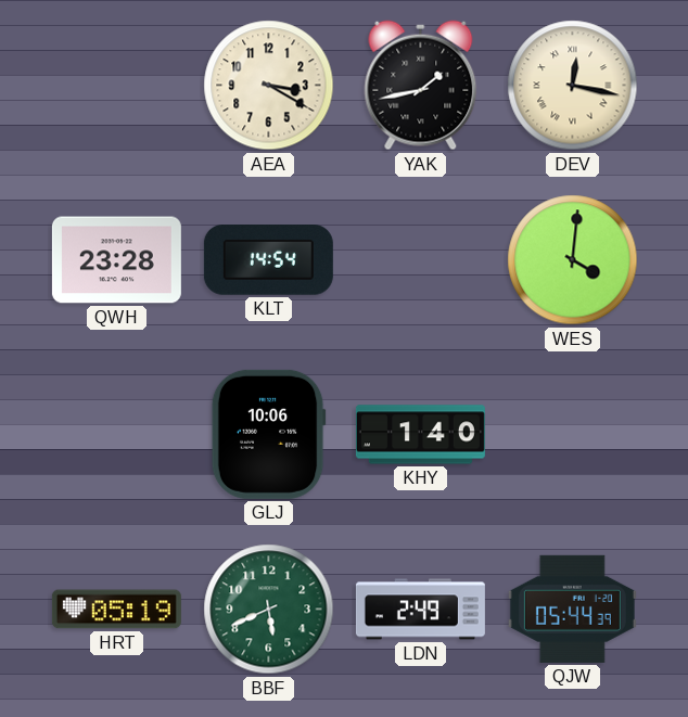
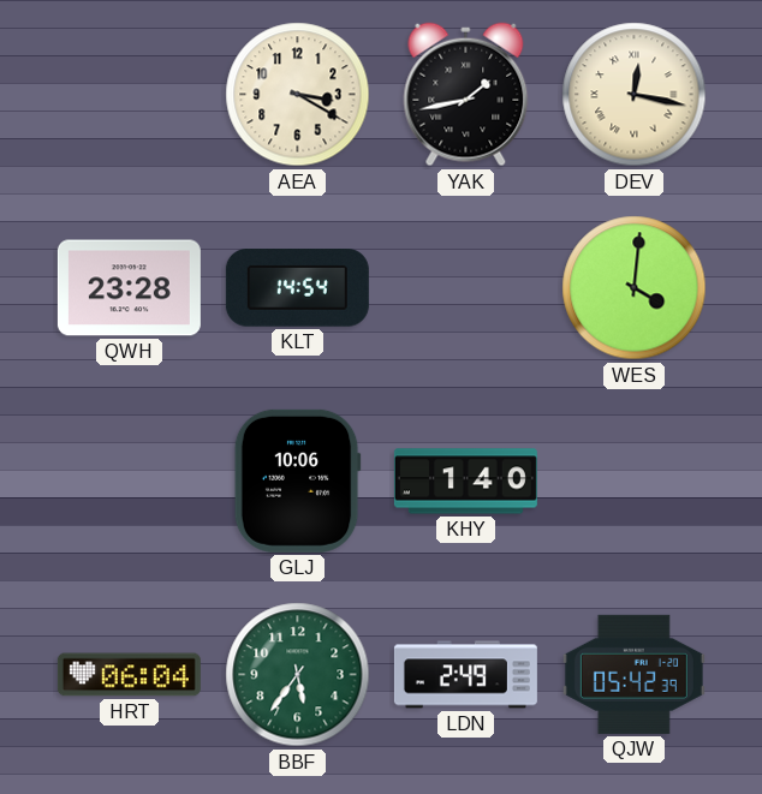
HRT: 05:19 -> 06:04
BBF: 5:41 -> 5:36
QJW: 05:44 -> 05:42
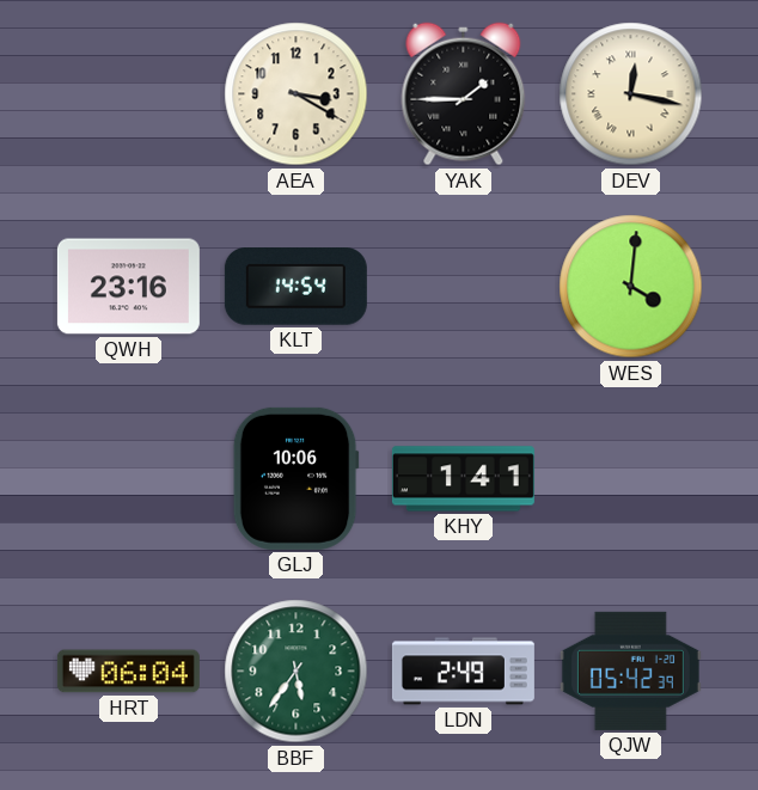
YAK: 1:43 -> 1:45
QWH: 23:28 -> 23:16
KHY: 1:40 -> 1:41
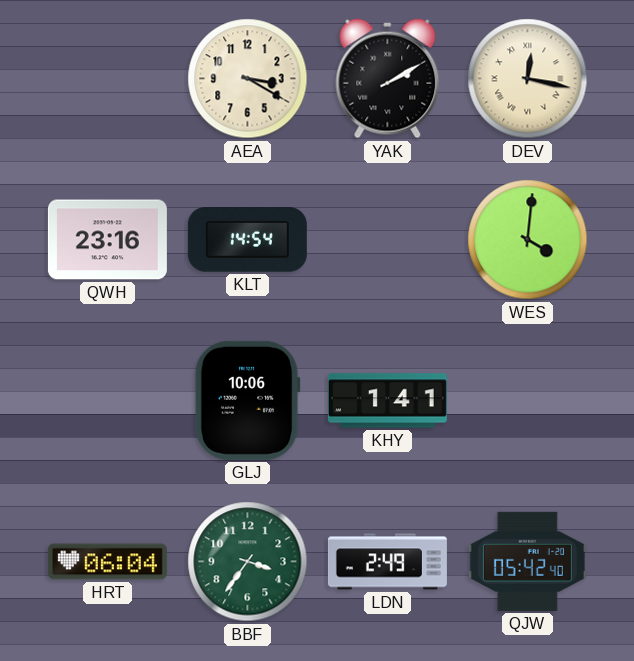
YAK: 1:45 -> 2:10
BBF: 5:36 -> 3:36
QJW: 05:42:39 -> 05:42:40
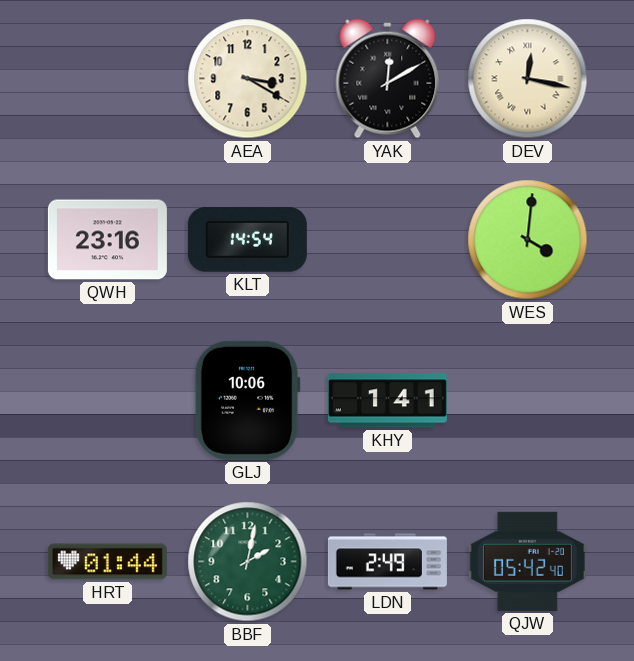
YAK: 2:10 -> 12:10
HRT: 06:04 -> 01:44
BBF: 3:36 -> 2:02
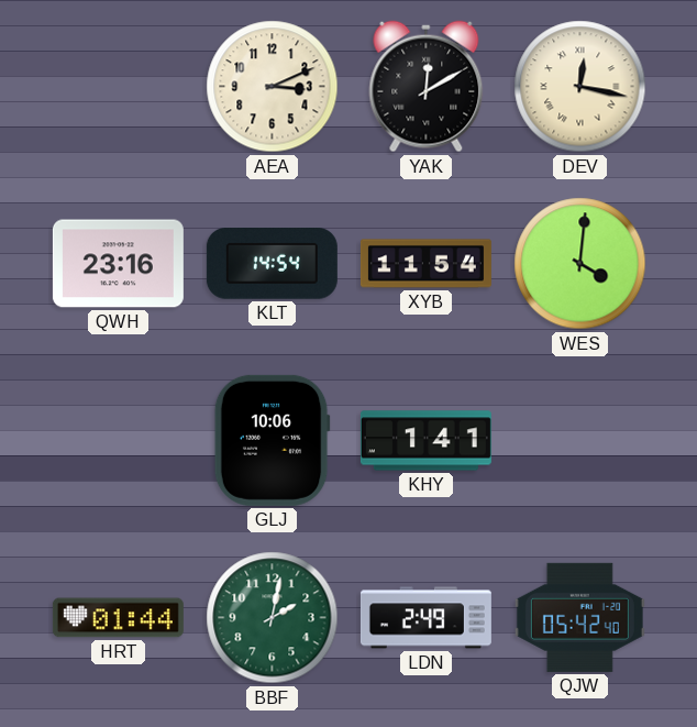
AEA: 3:20 -> 3:11
XYB: none -> 11:54
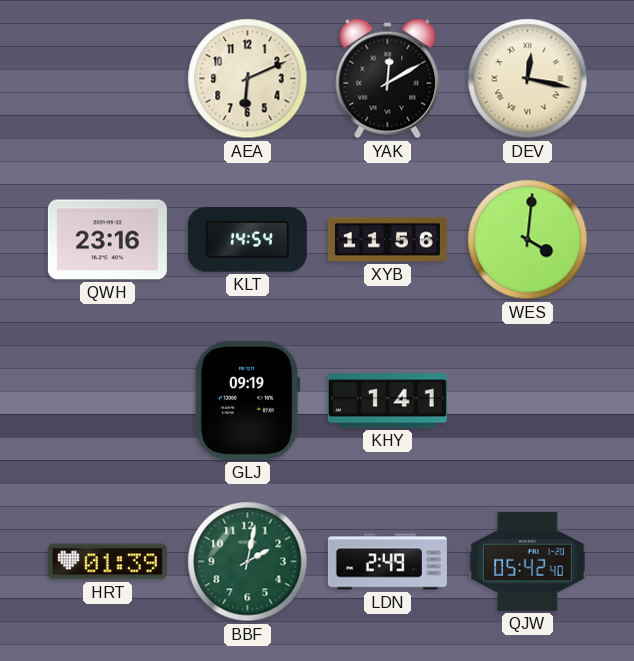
AEA: 3:11 -> 6:11
XYB: 11:54 -> 11:56
GLJ: 10:06 -> 09:19
HRT: 01:44 -> 01:39
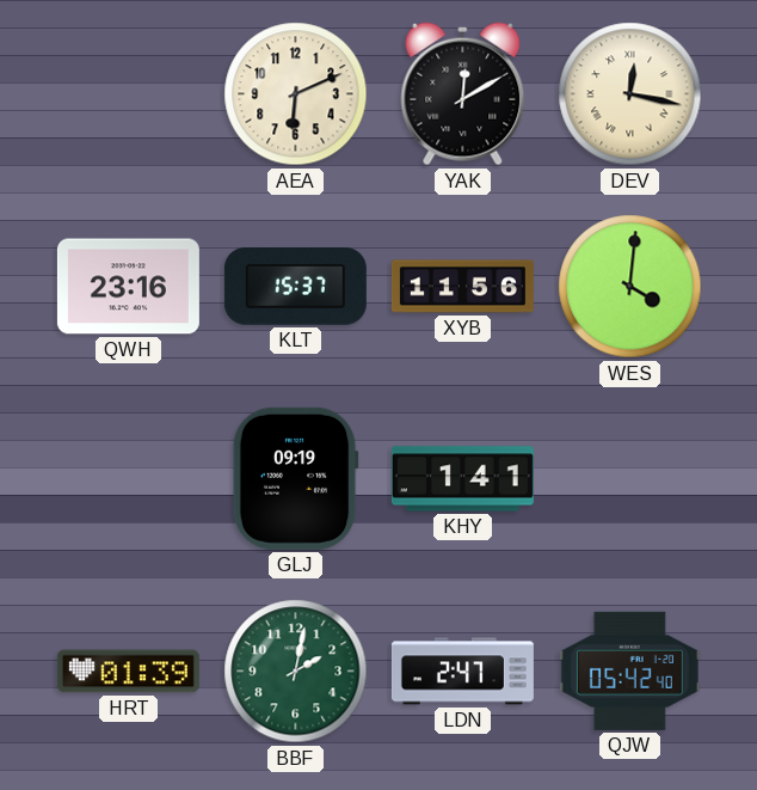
KLT: 14:54 -> 15:37
LDN: 2:49 -> 2:47
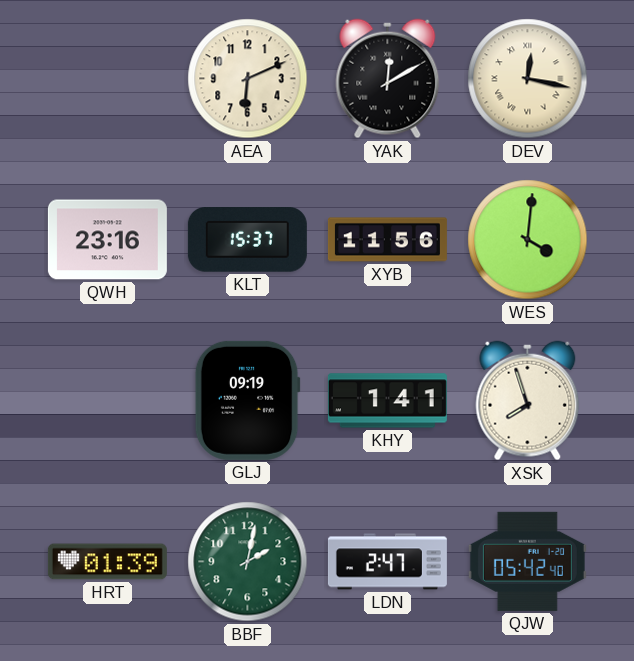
XSK: none -> 7:57
